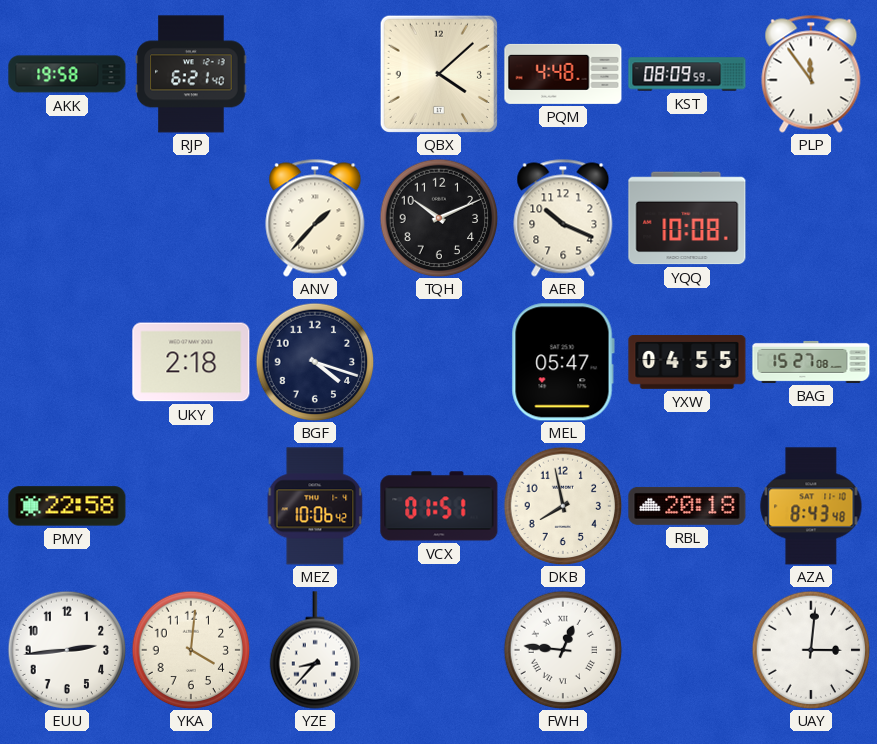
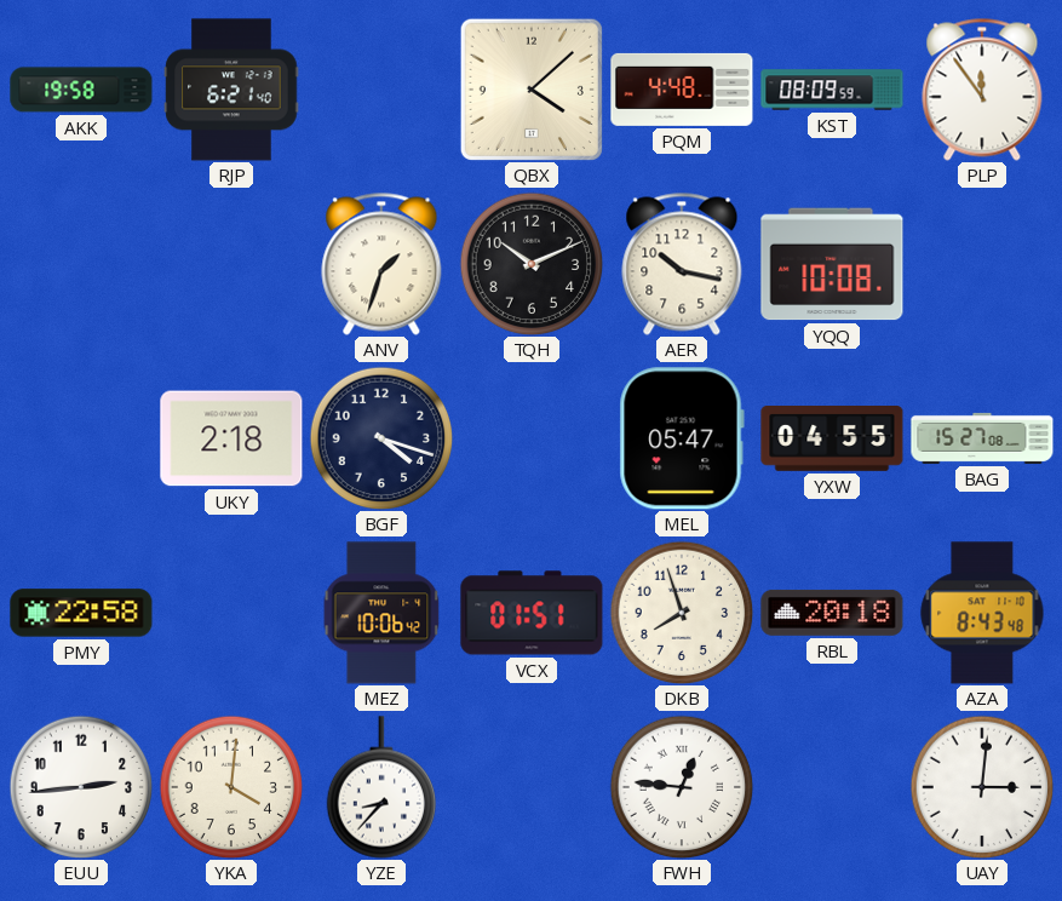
ANV: 1:37 -> 1:33
AER: 10:19 -> 10:17
DKB: 7:58 -> 7:57
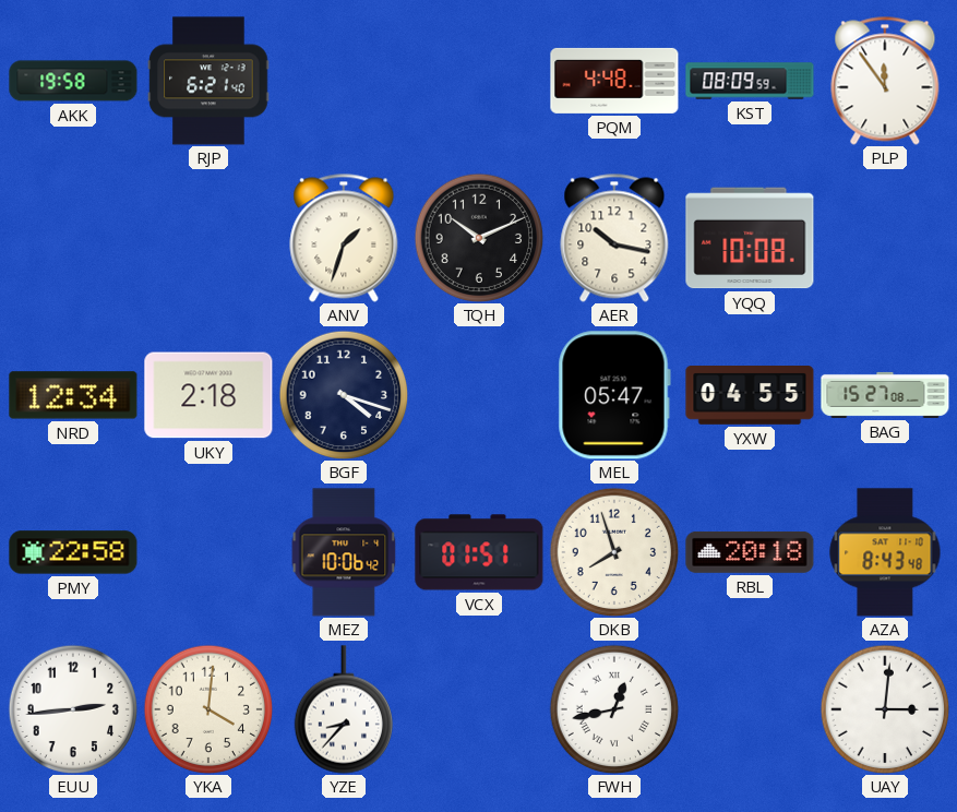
QBX: 4:08 -> none
NRD: none -> 12:34
FWH: 12:46 -> 12:43
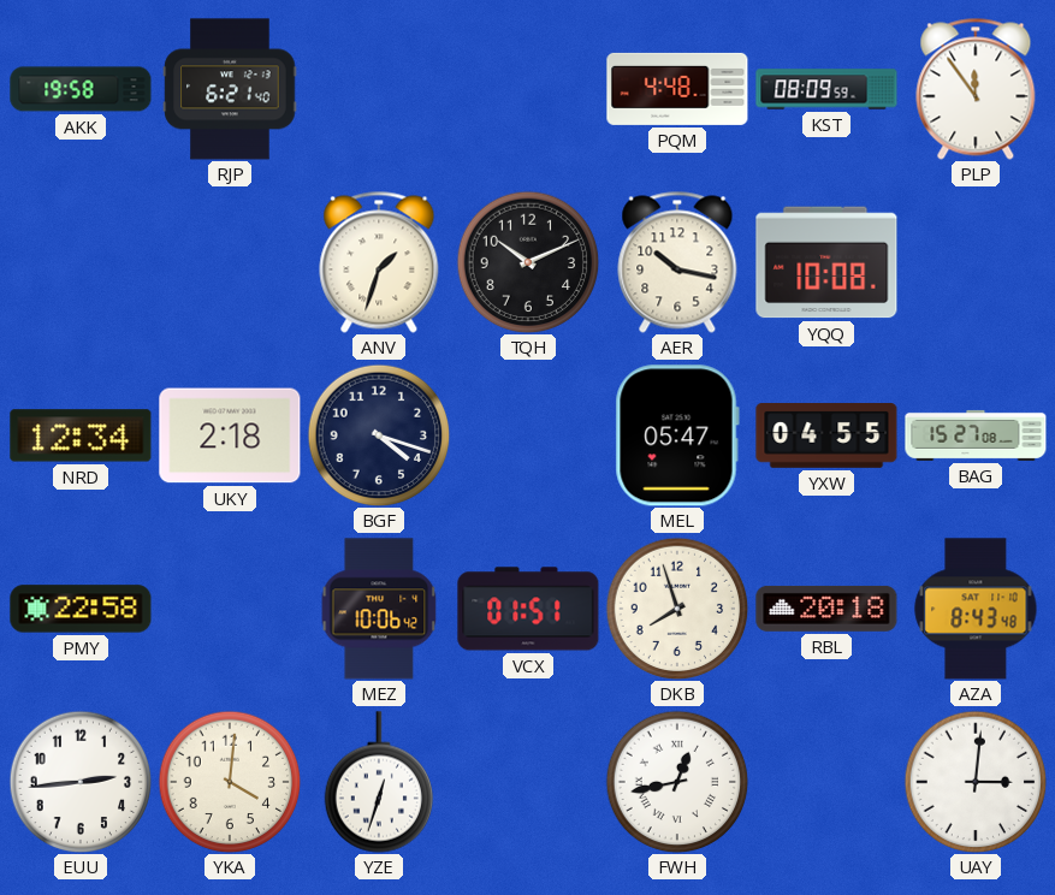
YZE: 8:37 -> 12:33
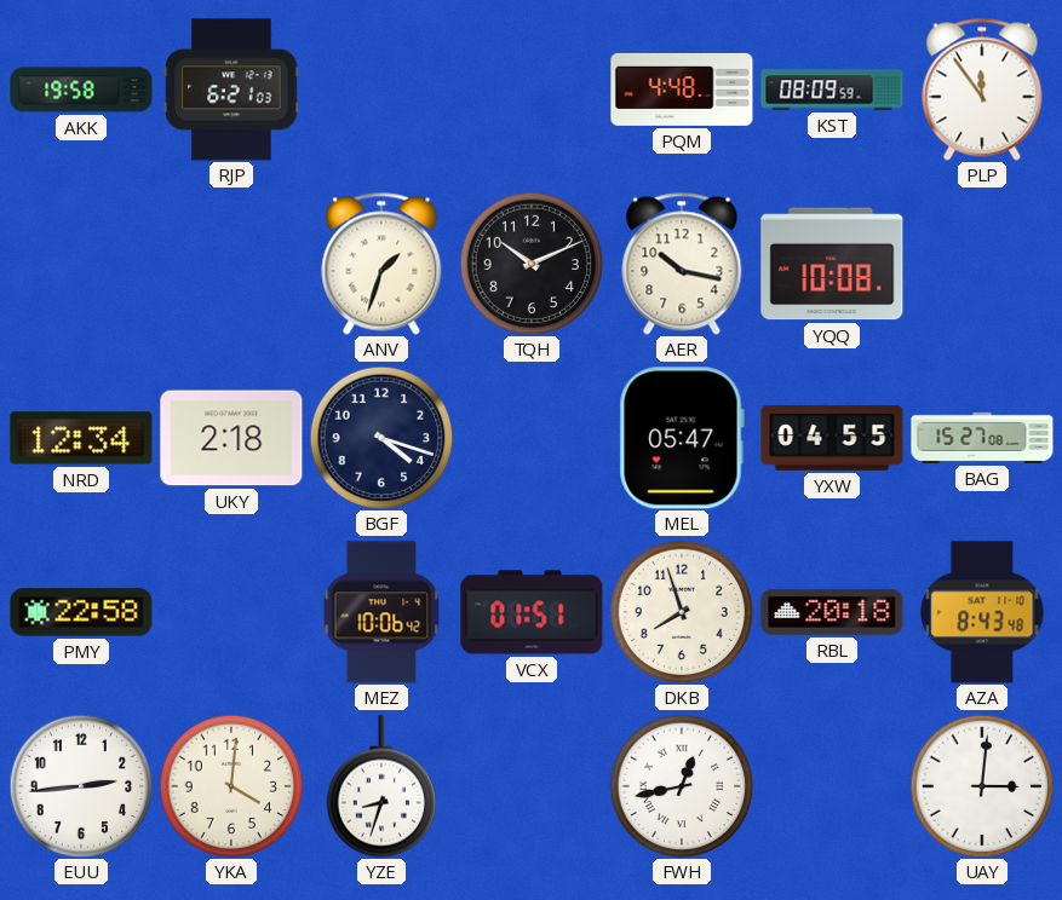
RJP: 6:21:40 -> 6:21:03
YZE: 12:33 -> 8:33
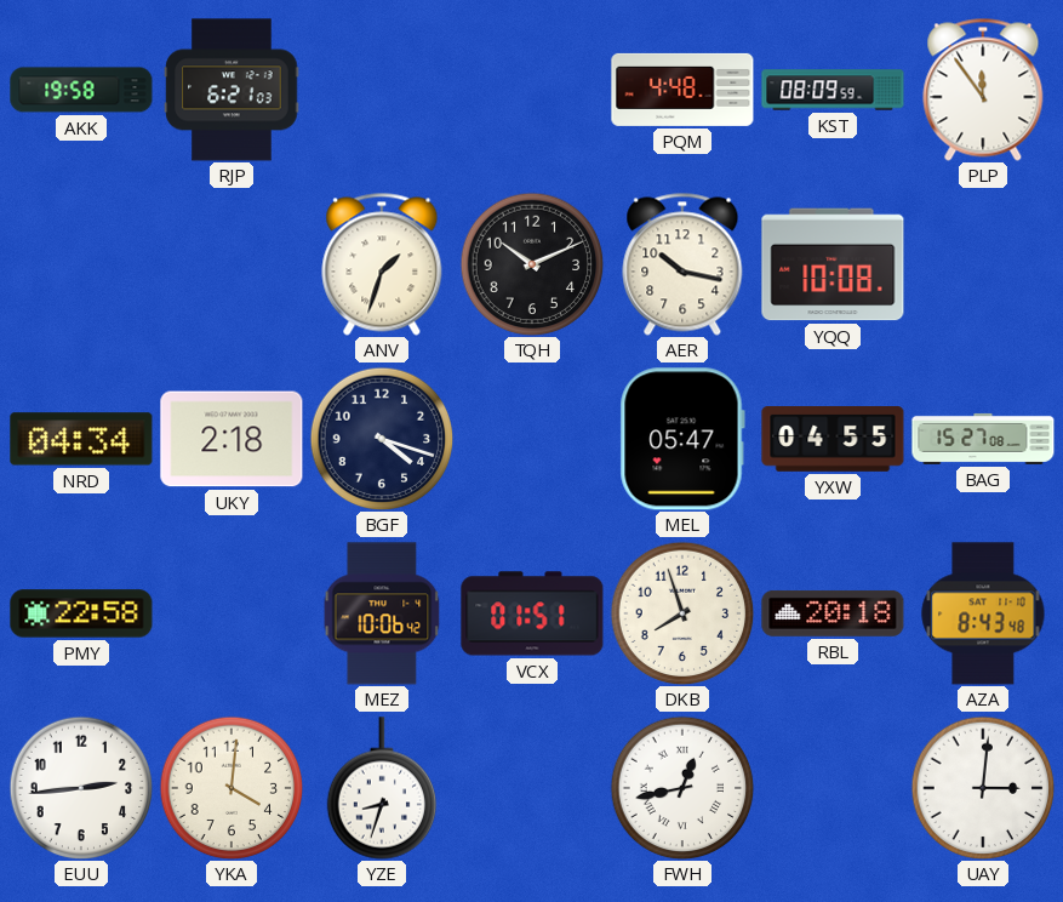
NRD: 12:34 -> 04:34
